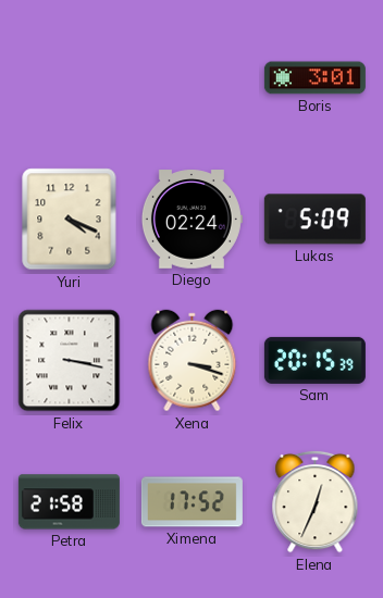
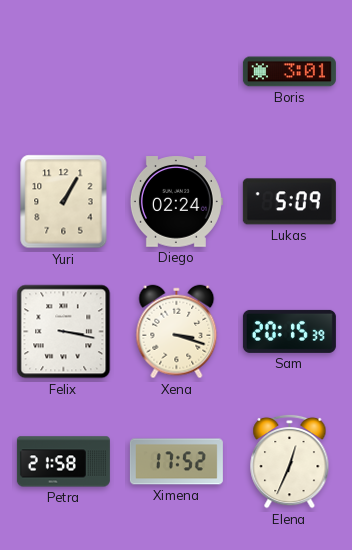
Yuri: 4:19 -> 1:05
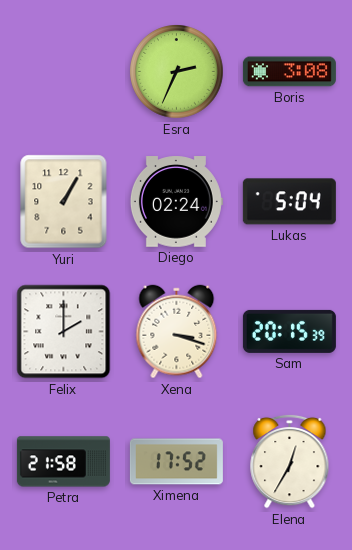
Esra: none -> 2:34
Boris: 3:01 -> 3:08
Lukas: 5:09 -> 5:04
Felix: 3:17 -> 2:00
Elena: 12:34 -> 12:35
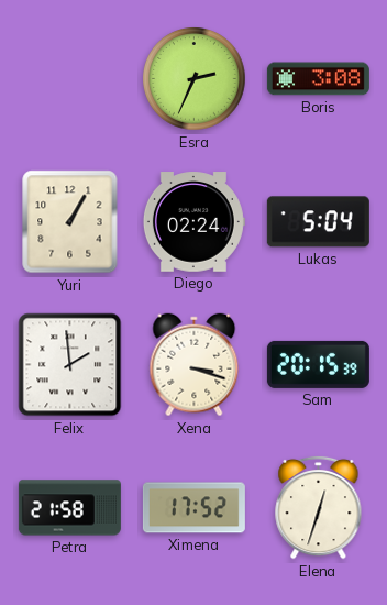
Felix: 2:00 -> 1:59
Elena: 12:35 -> 12:33
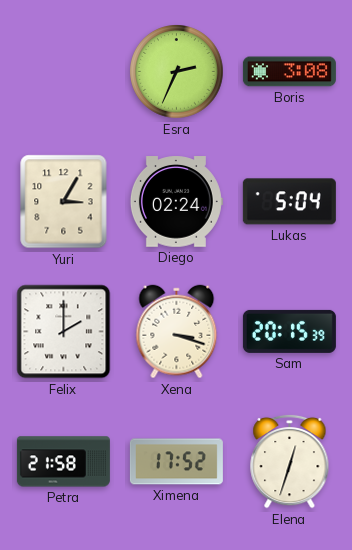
Yuri: 1:05 -> 3:05
Felix: 1:59 -> 2:00
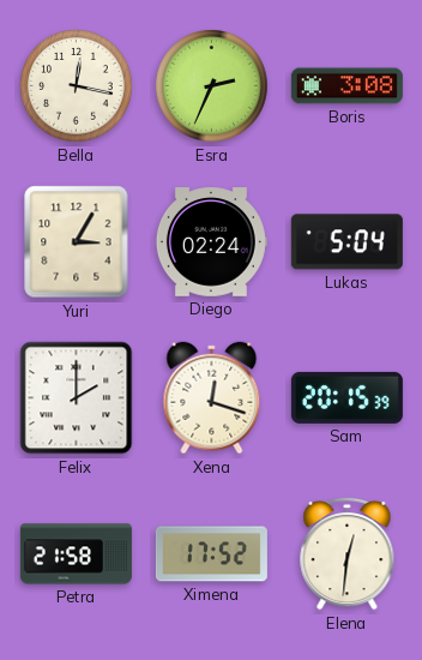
Bella: none -> 12:17
Xena: 3:18 -> 12:18
Elena: 12:33 -> 12:31
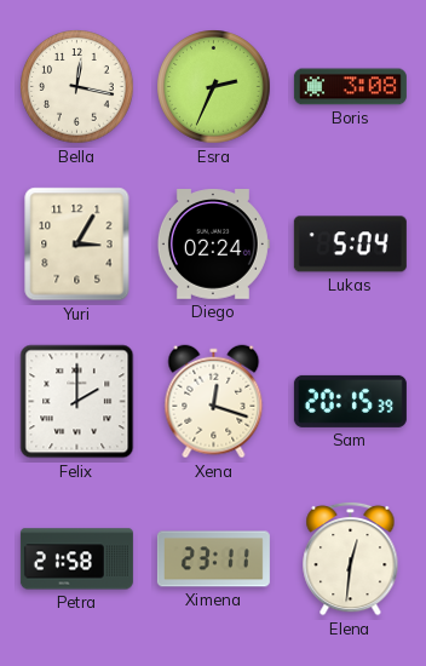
Ximena: 17:52 -> 23:11
